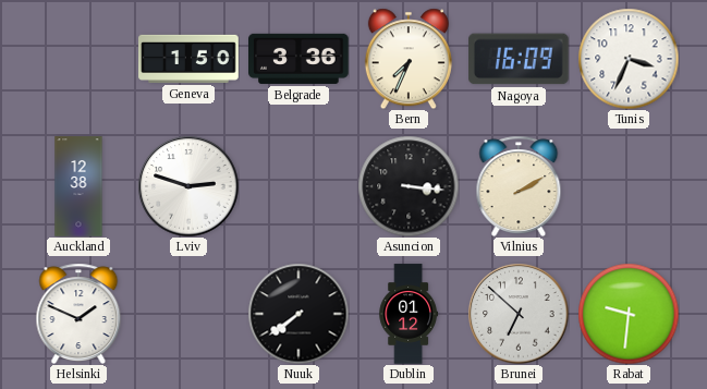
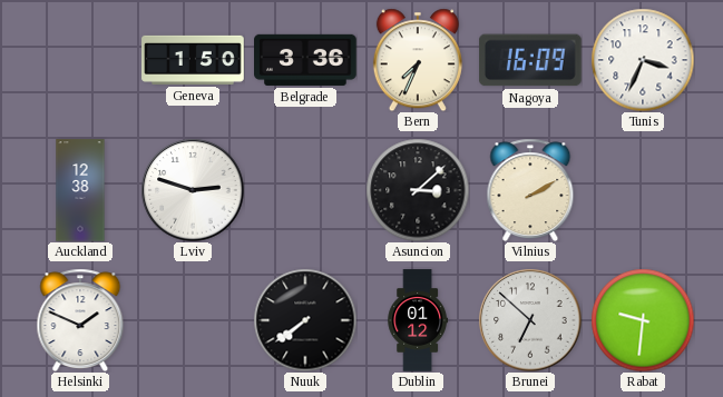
Asuncion: 3:16 -> 3:08
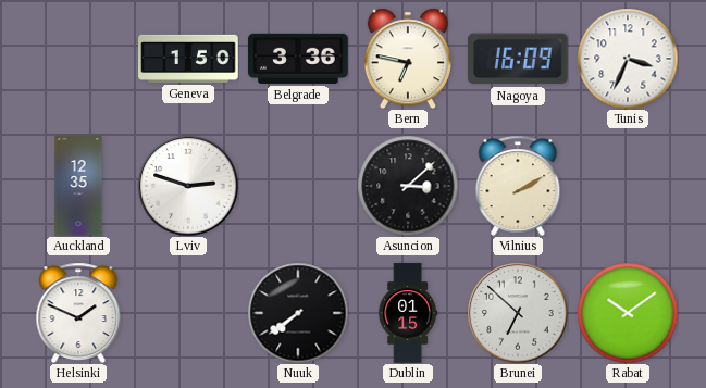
Bern: 7:34 -> 6:47
Auckland: 12:38 -> 12:35
Dublin: 01:12 -> 01:15
Rabat: 9:31 -> 10:09
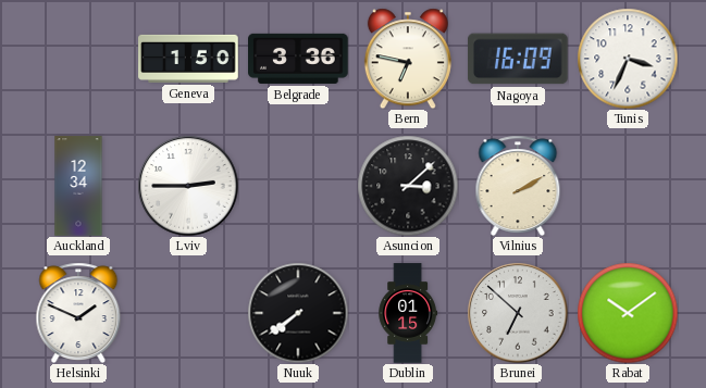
Auckland: 12:35 -> 12:34
Lviv: 2:48 -> 2:45
